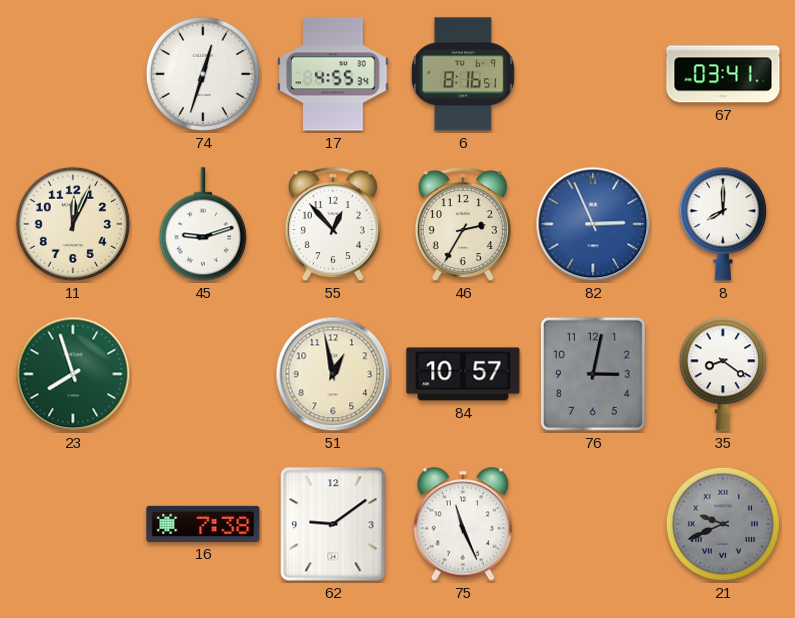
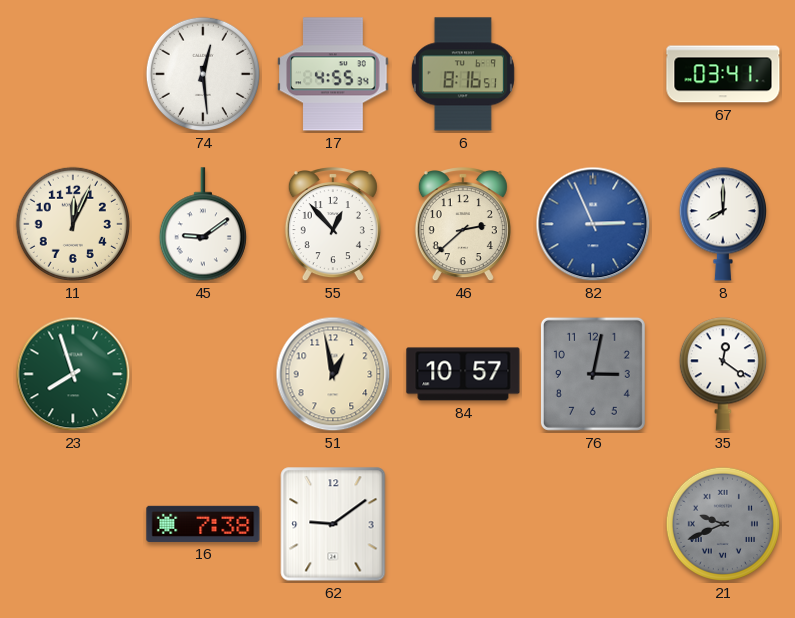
74: 12:33 -> 12:29
45: 9:12 -> 9:09
46: 2:35 -> 2:38
35: 8:21 -> 12:21
75: 11:26 -> none
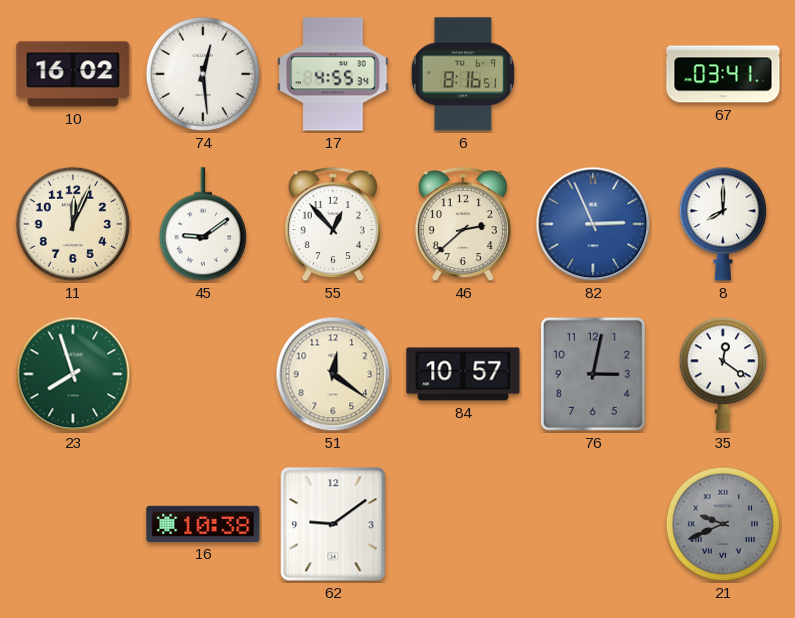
10: none -> 16:02
51: 12:58 -> 12:21
16: 7:38 -> 10:38
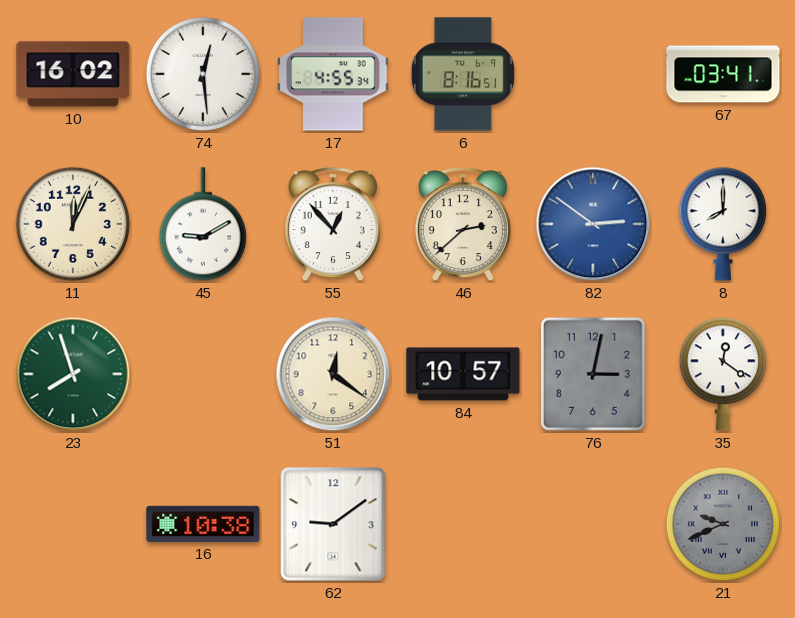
45: 9:09 -> 9:10
82: 2:56 -> 2:51
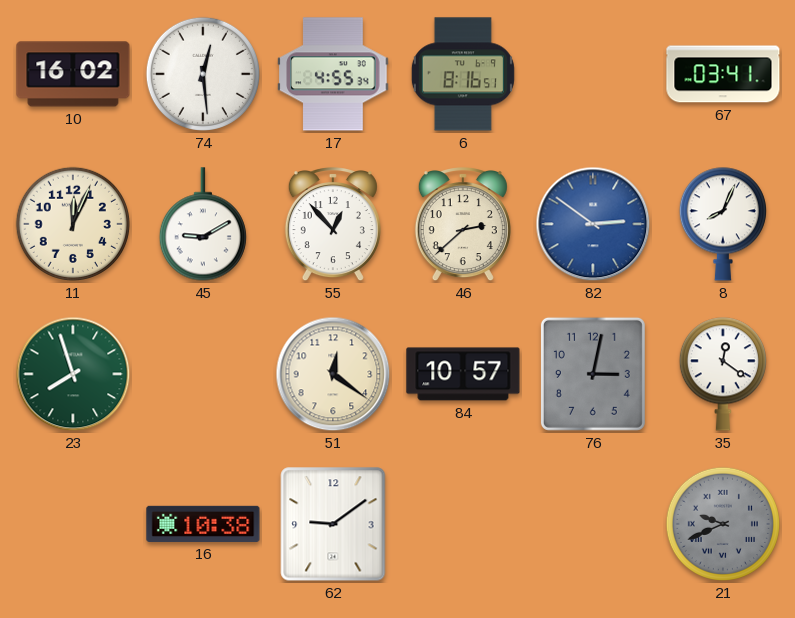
8: 8:00 -> 8:04
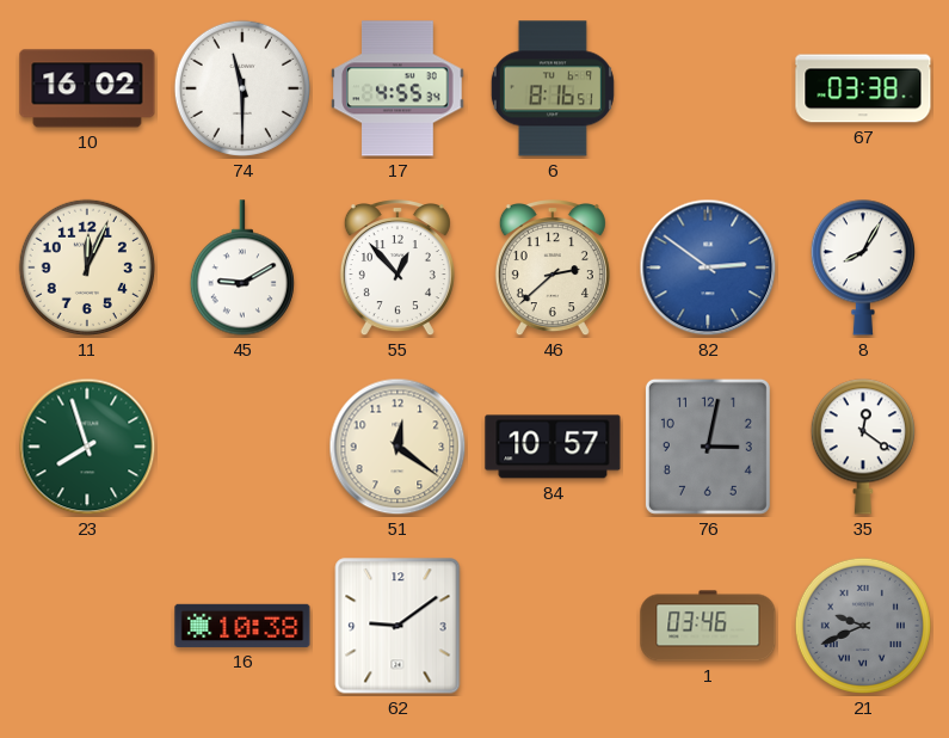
74: 12:29 -> 11:30
67: 03:41 -> 03:38
8: 8:04 -> 8:05
1: none -> 03:46
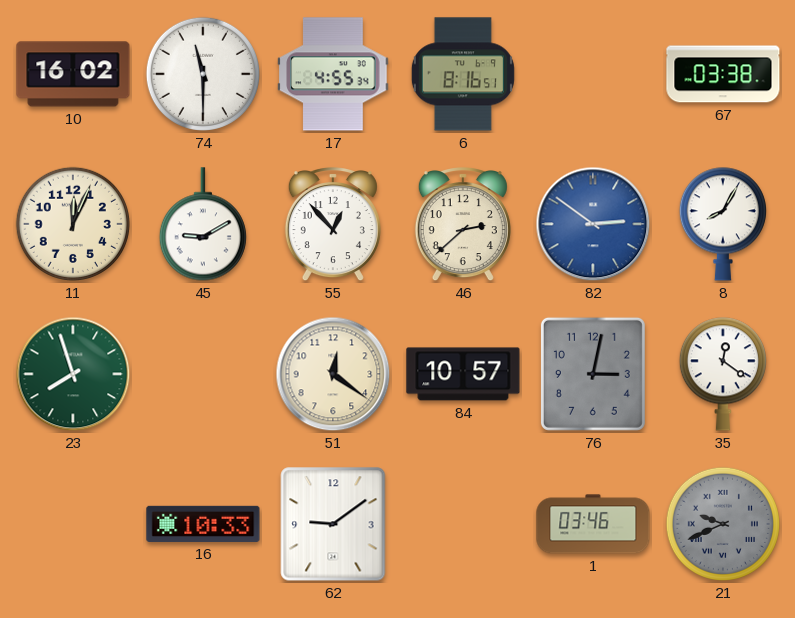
16: 10:38 -> 10:33
